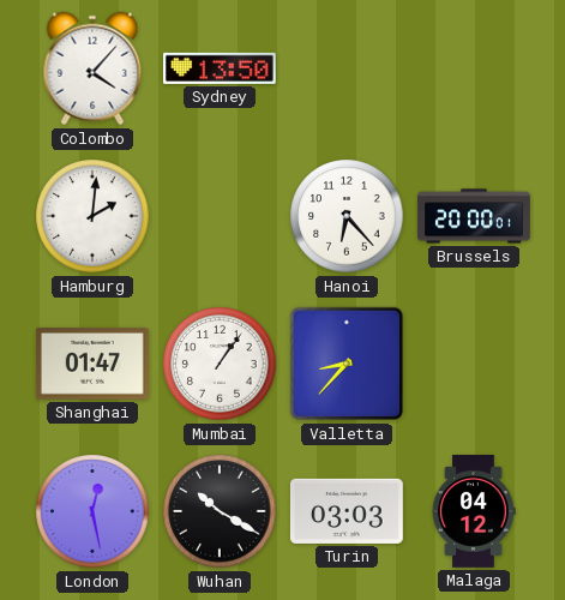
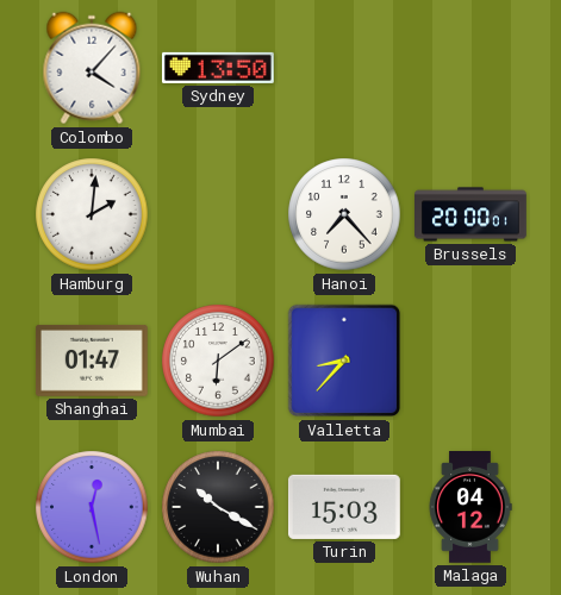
Hanoi: 6:23 -> 7:23
Mumbai: 1:06 -> 6:09
Turin: 03:03 -> 15:03
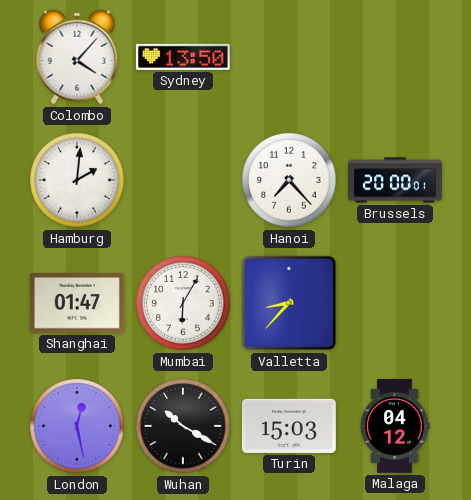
Mumbai: 6:09 -> 6:05
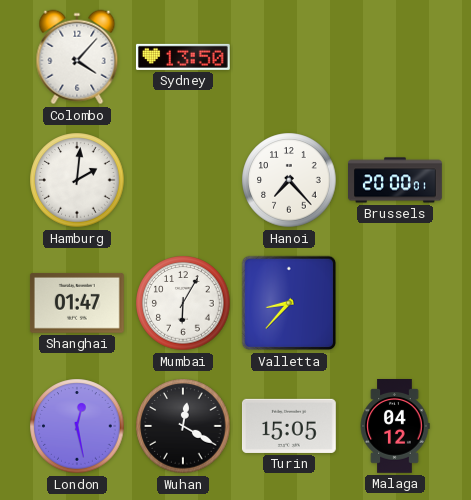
Wuhan: 10:20 -> 12:20
Turin: 15:03 -> 15:05
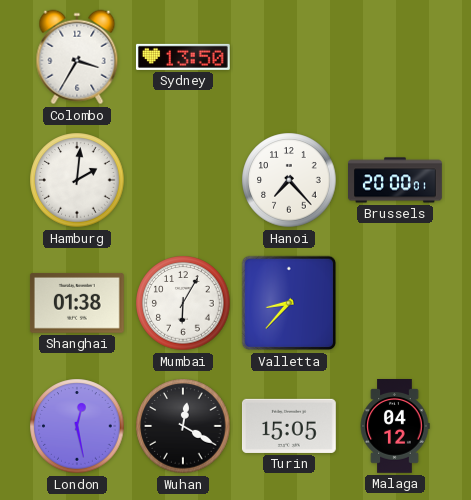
Colombo: 4:07 -> 3:35
Shanghai: 01:47 -> 01:38
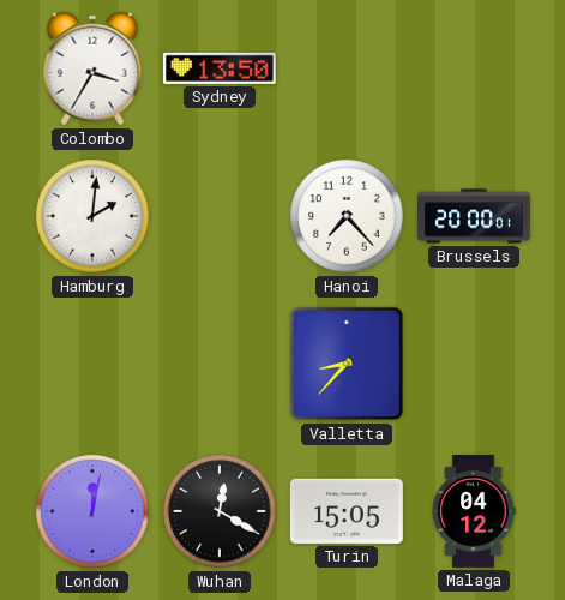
Shanghai: 01:38 -> none
Mumbai: 6:05 -> none
London: 12:28 -> 12:02
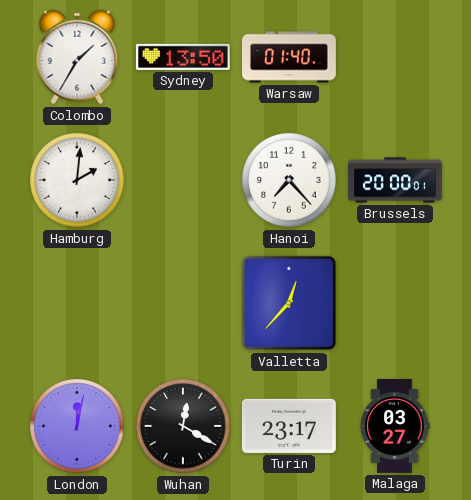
Colombo: 3:35 -> 1:35
Warsaw: none -> 01:40
Valletta: 8:37 -> 12:37
Turin: 15:05 -> 23:17
Malaga: 04:12 -> 03:27
